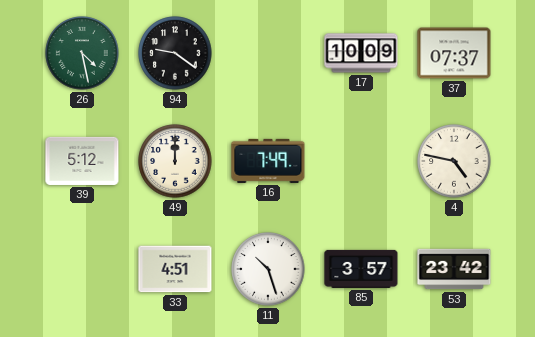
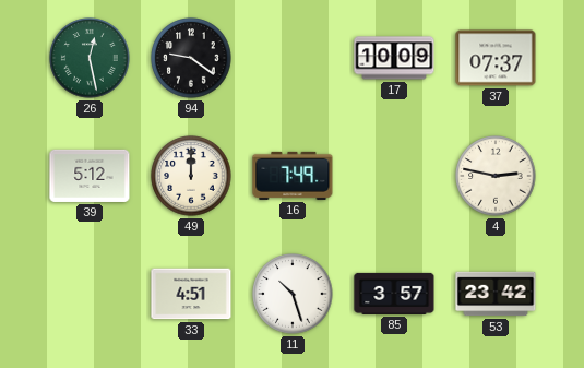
26: 4:28 -> 12:28
4: 4:47 -> 2:47
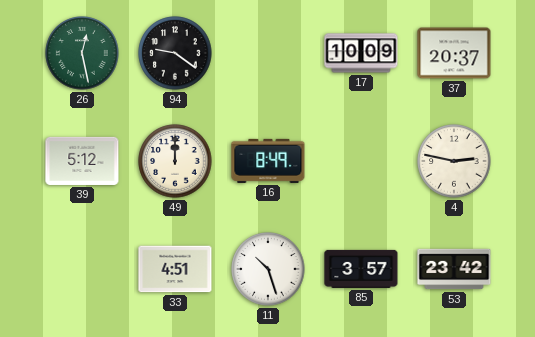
37: 07:37 -> 20:37
16: 7:49 -> 8:49
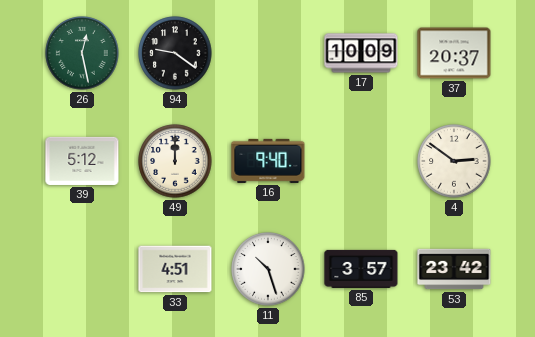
16: 8:49 -> 9:40
4: 2:47 -> 2:51
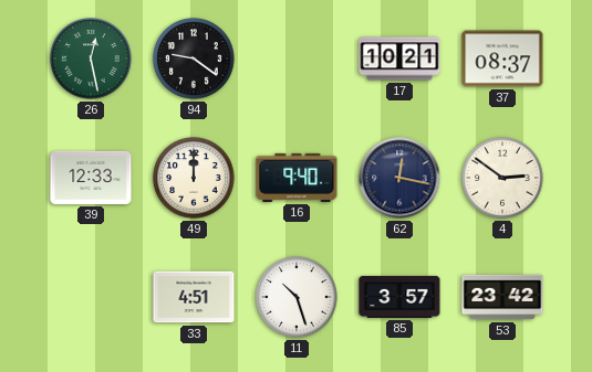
17: 10:09 -> 10:21
37: 20:37 -> 08:37
39: 5:12 -> 12:33
62: none -> 12:17
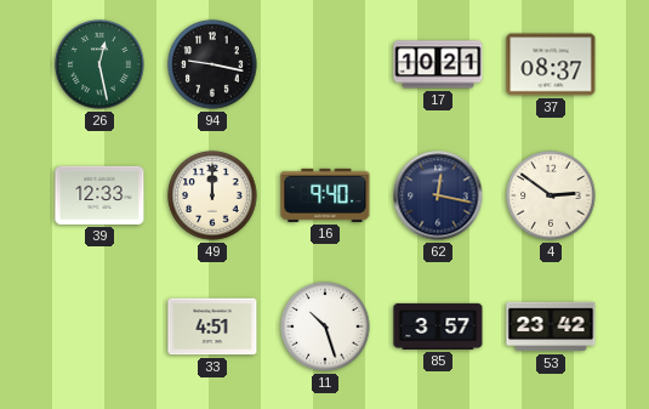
94: 9:21 -> 9:17
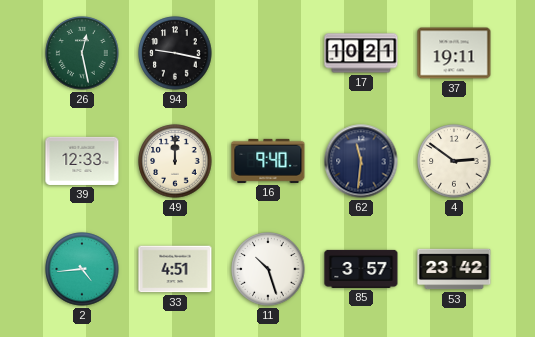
37: 08:37 -> 19:11
62: 12:17 -> 11:31
2: none -> 4:44
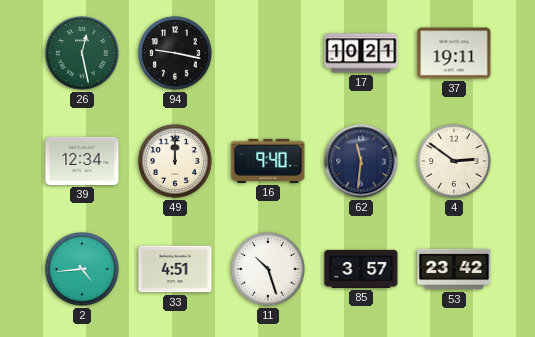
39: 12:33 -> 12:34
